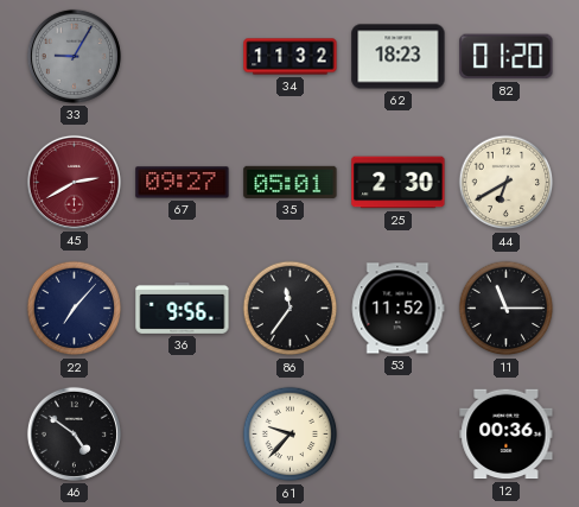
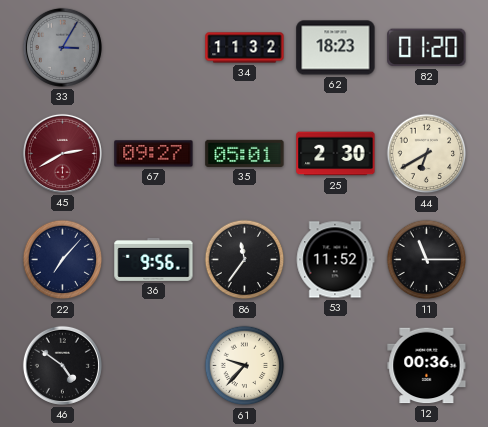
33: 9:05 -> 3:05
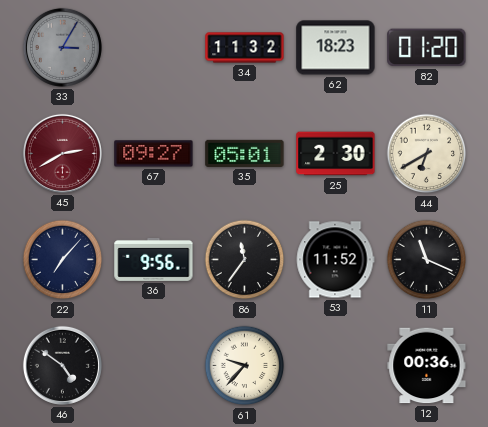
11: 11:15 -> 11:19
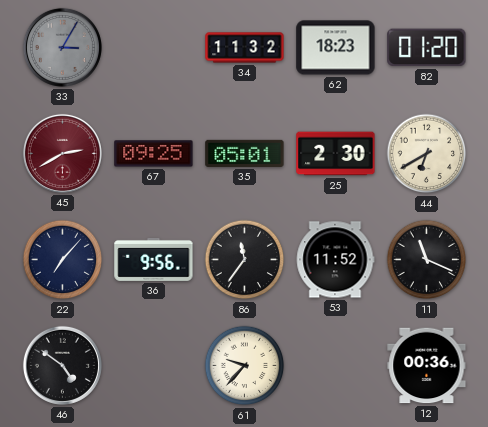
67: 09:27 -> 09:25
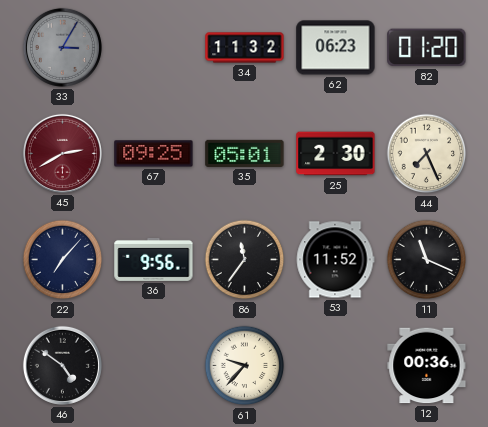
62: 18:23 -> 06:23
44: 6:40 -> 7:26
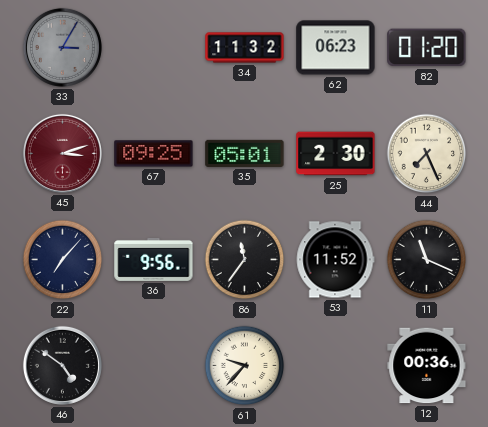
45: 2:40 -> 3:12
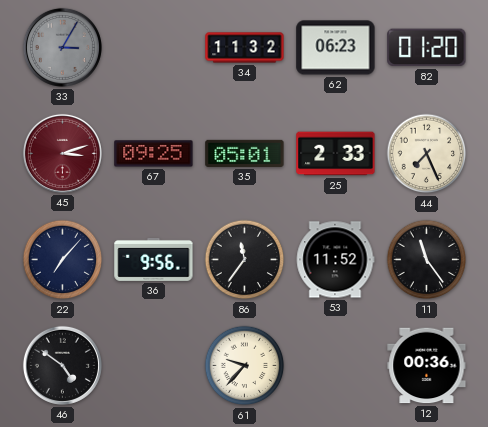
25: 2:30 -> 2:33
11: 11:19 -> 11:24
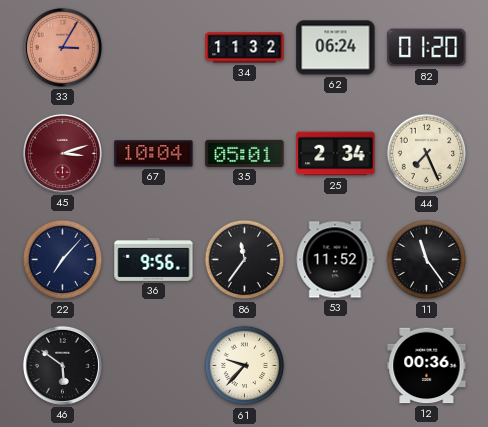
33 dial: grey -> salmon
62: 06:23 -> 06:24
67: 09:25 -> 10:04
25: 2:33 -> 2:34
46: 4:51 -> 5:51
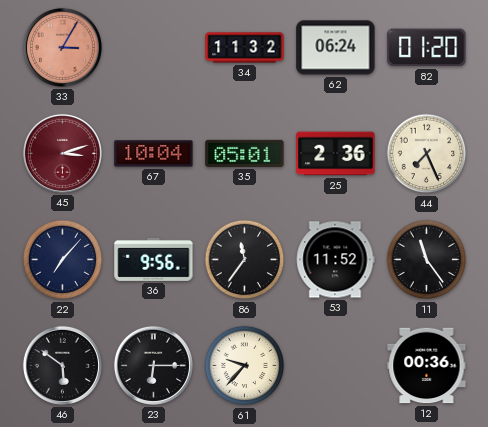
25: 2:34 -> 2:36
23: none -> 6:15
